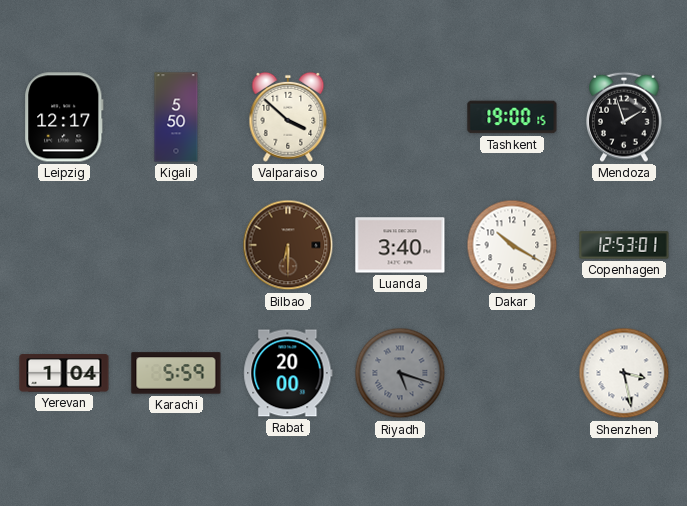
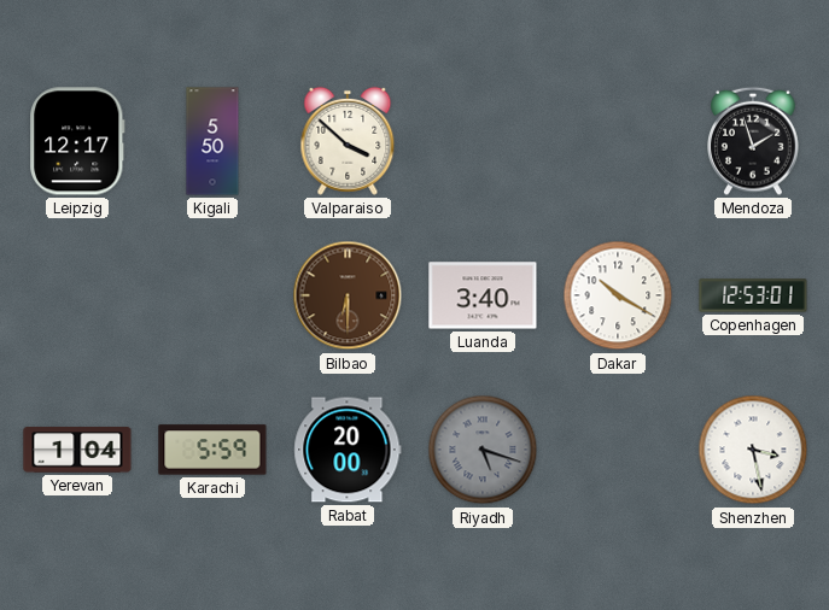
Tashkent: 19:00 -> none
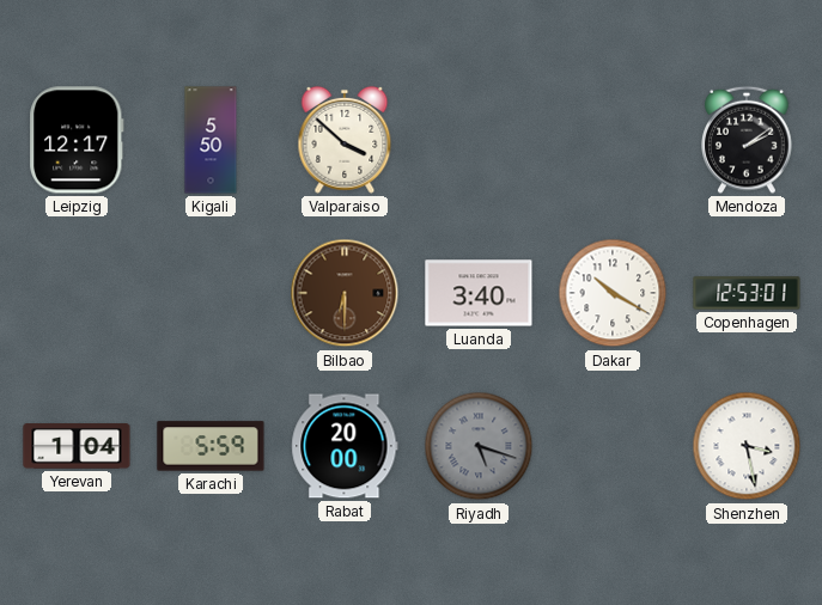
Mendoza: 1:57 -> 2:09
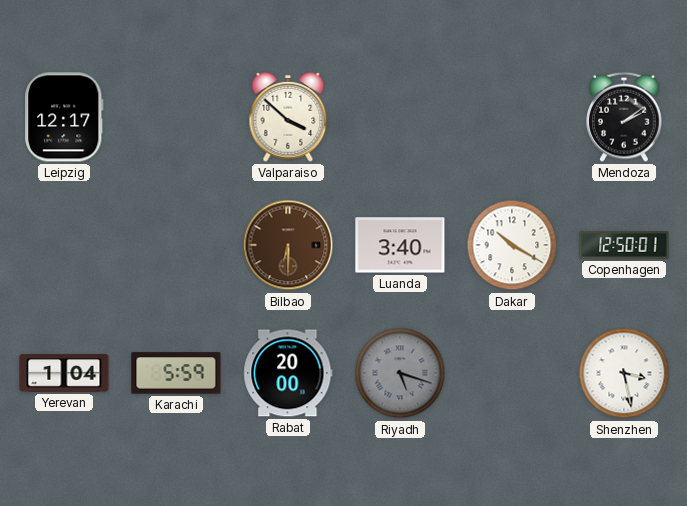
Kigali: 5:50 -> none
Copenhagen: 12:53 -> 12:50
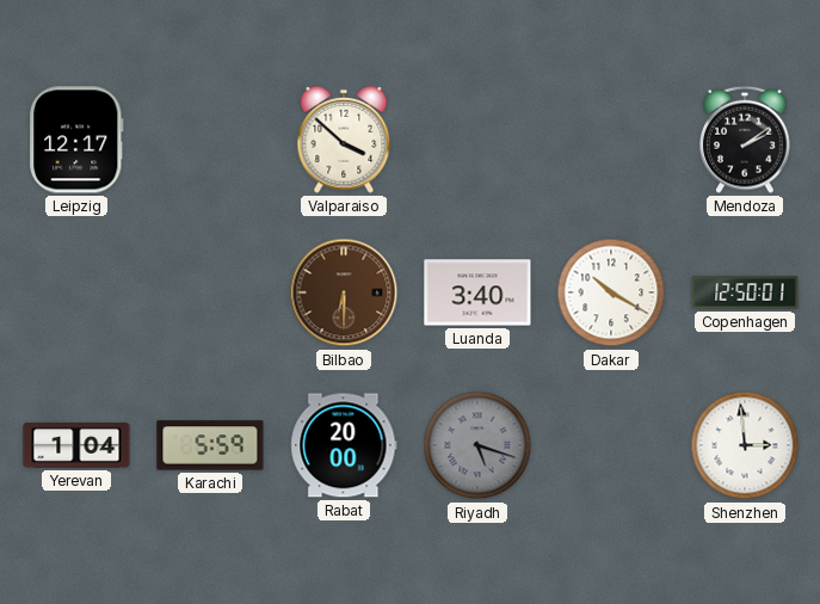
Shenzhen: 3:28 -> 2:59
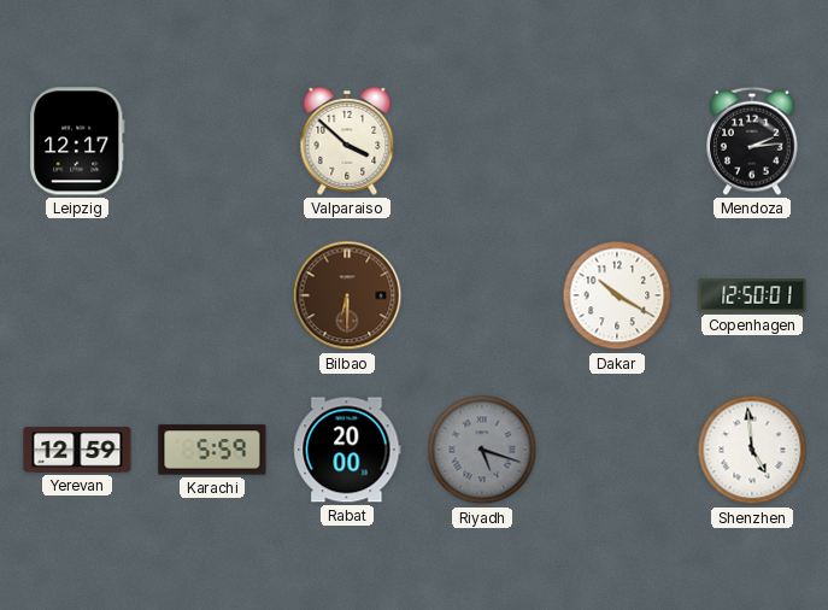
Mendoza: 2:09 -> 2:14
Luanda: 3:40 -> none
Yerevan: 1:04 -> 12:59
Shenzhen: 2:59 -> 4:59
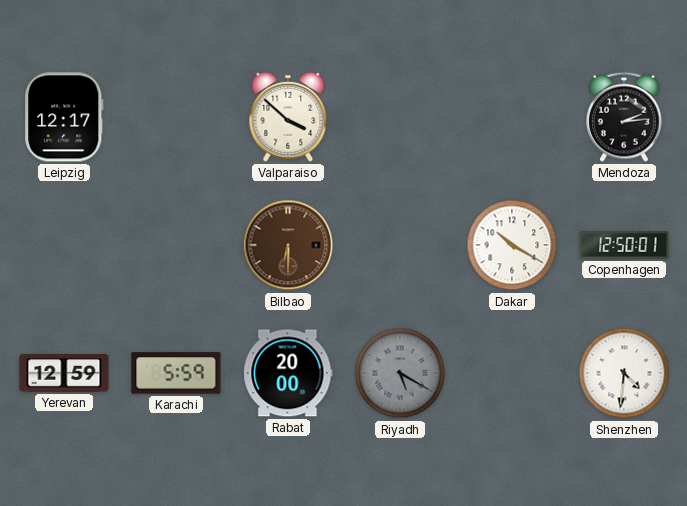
Riyadh: 5:18 -> 5:20
Shenzhen: 4:59 -> 4:31
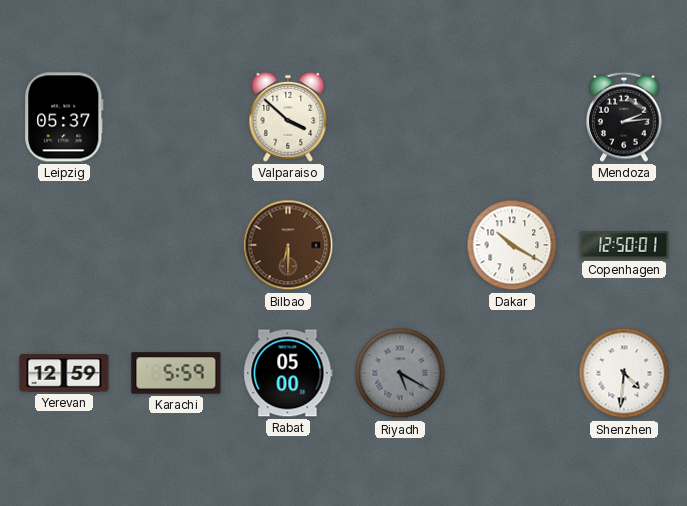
Leipzig: 12:17 -> 05:37
Rabat: 20:00 -> 05:00
